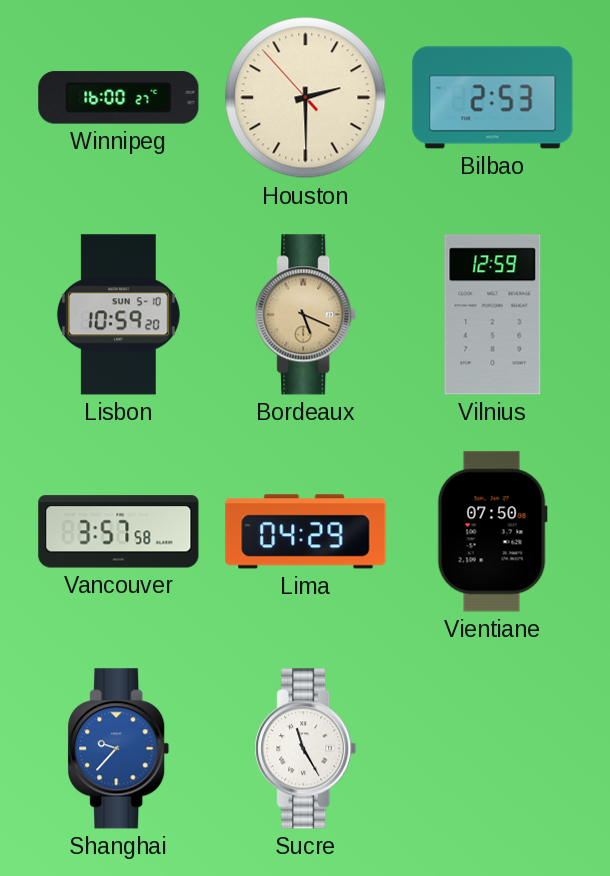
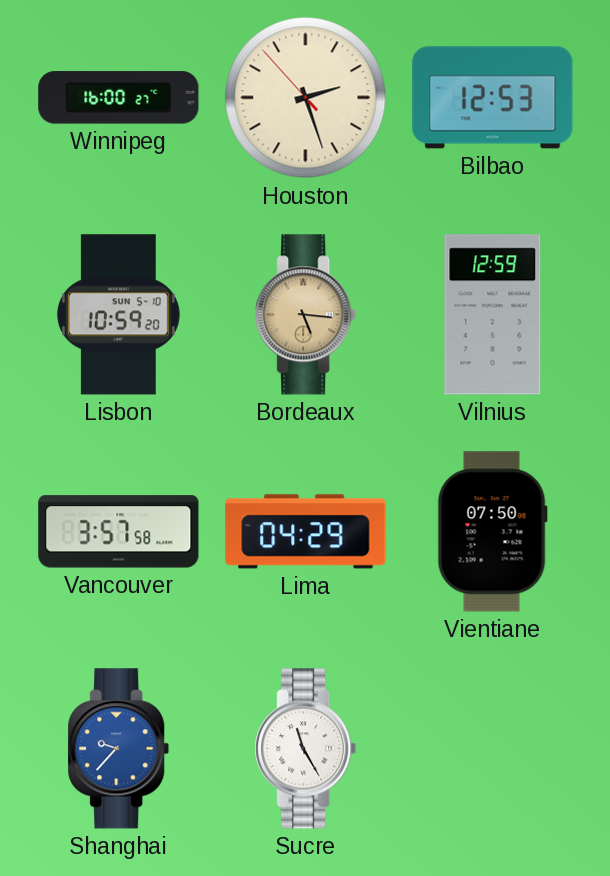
Houston: 2:29 -> 2:26
Bilbao: 2:53 -> 12:53
Bordeaux: 5:19 -> 5:16
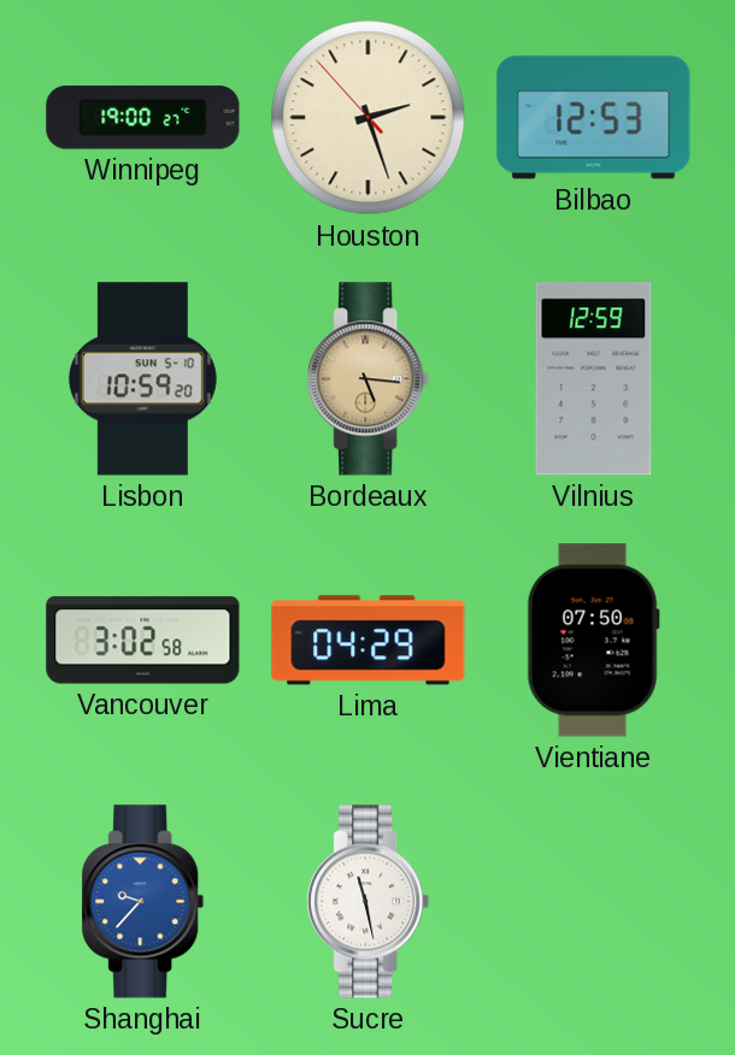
Winnipeg: 16:00 -> 19:00
Vancouver: 3:57 -> 3:02
Sucre: 11:25 -> 11:28
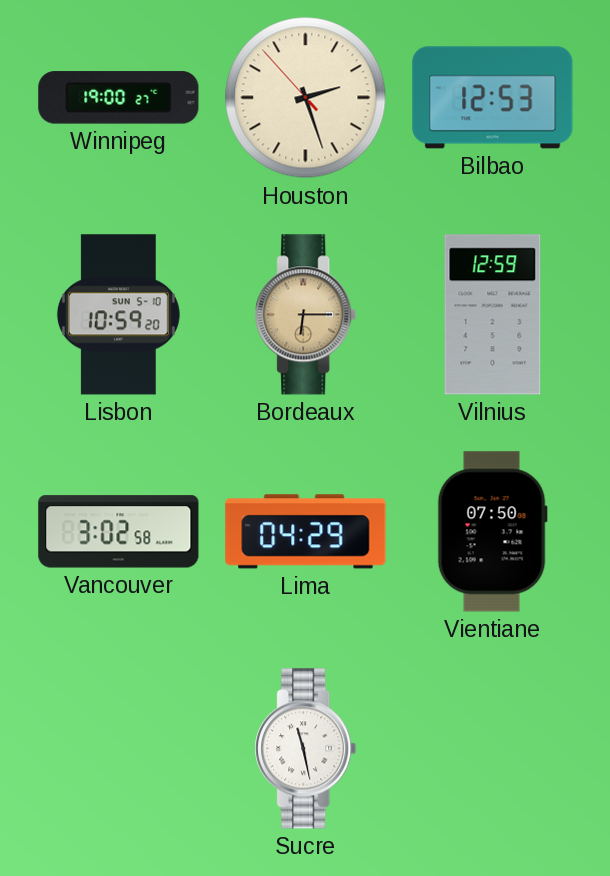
Bordeaux: 5:16 -> 6:15
Shanghai: 9:37 -> none
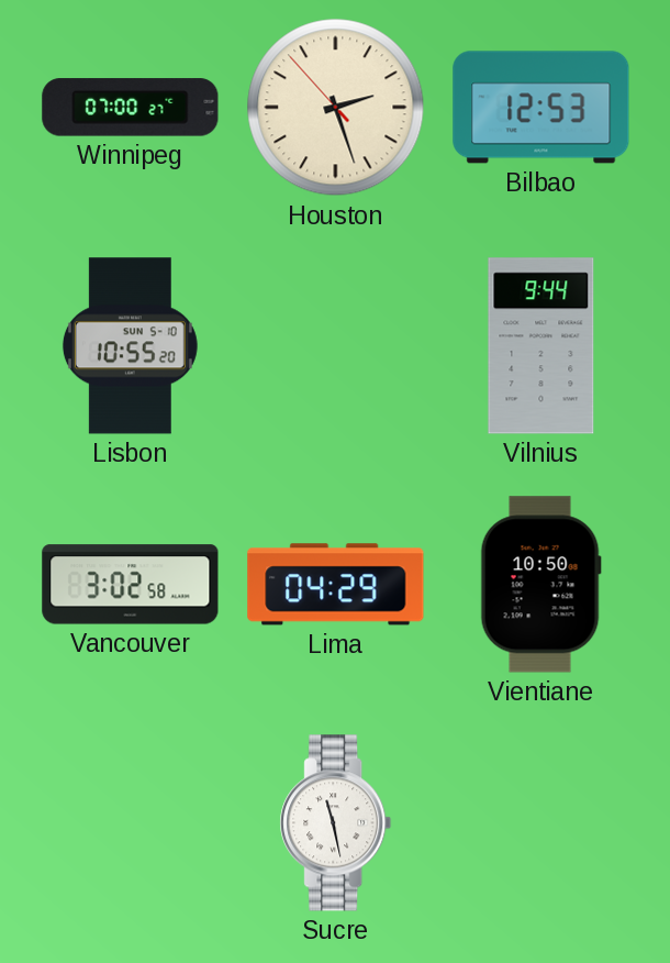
Winnipeg: 19:00 -> 07:00
Lisbon: 10:59 -> 10:55
Bordeaux: 6:15 -> none
Vilnius: 12:59 -> 9:44
Vientiane: 07:50 -> 10:50
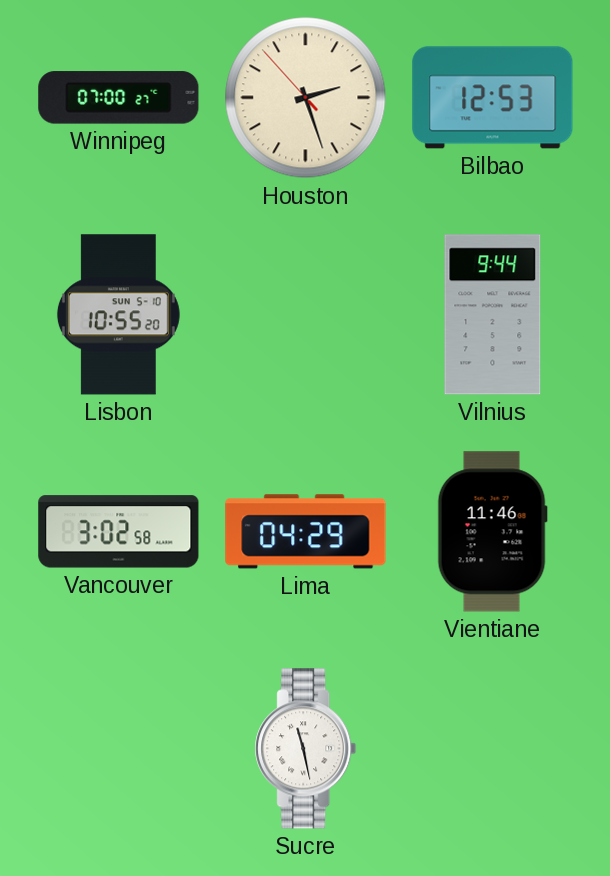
Vientiane: 10:50 -> 11:46
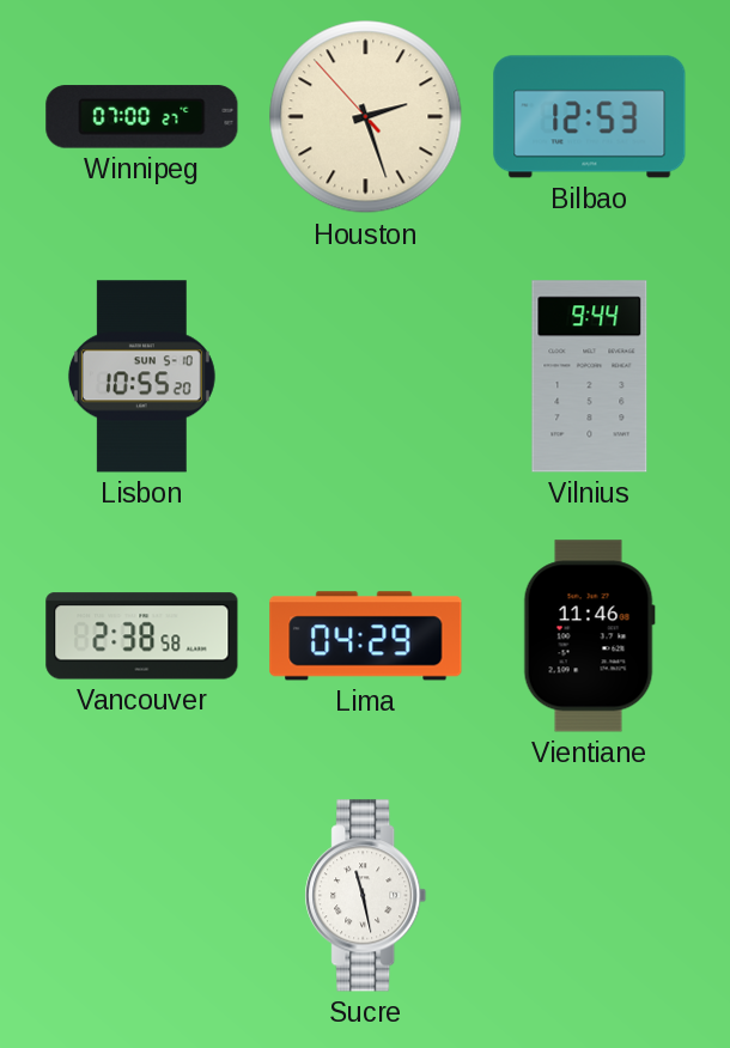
Vancouver: 3:02 -> 2:38
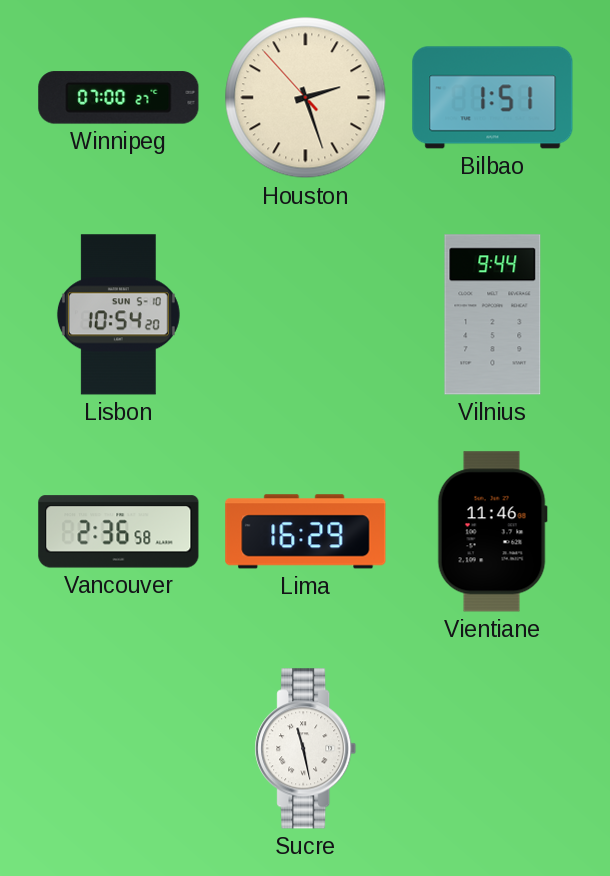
Bilbao: 12:53 -> 1:51
Lisbon: 10:55 -> 10:54
Vancouver: 2:38 -> 2:36
Lima: 04:29 -> 16:29
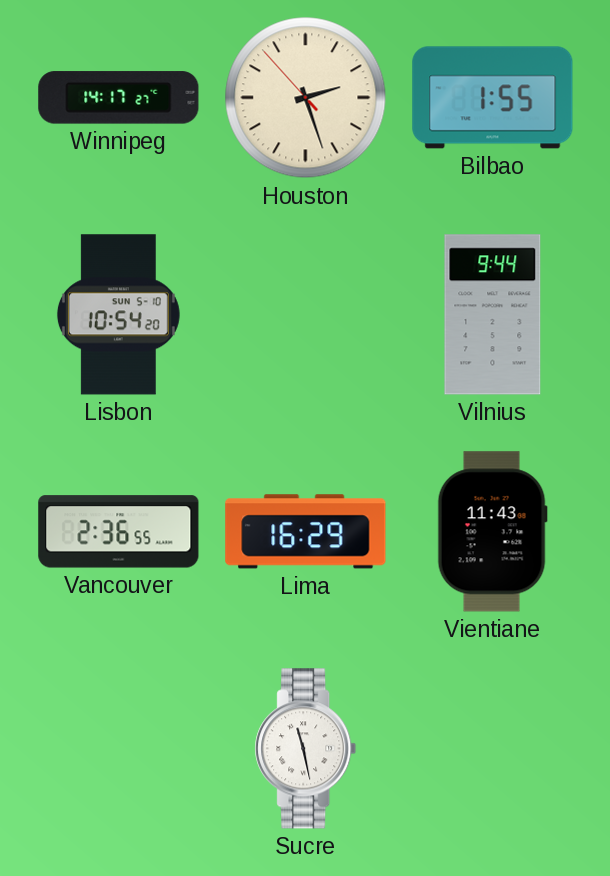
Winnipeg: 07:00 -> 14:17
Bilbao: 1:51 -> 1:55
Vancouver: 2:36:58 -> 2:36:55
Vientiane: 11:46 -> 11:43
